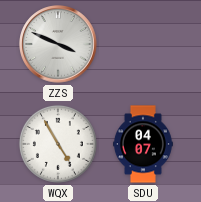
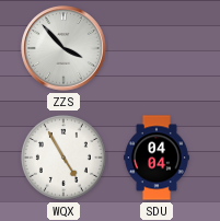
ZZS: 3:49 -> 3:53
SDU: 04:07 -> 04:04
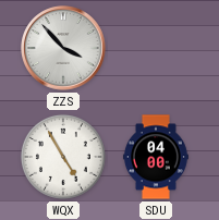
SDU: 04:04 -> 04:00
